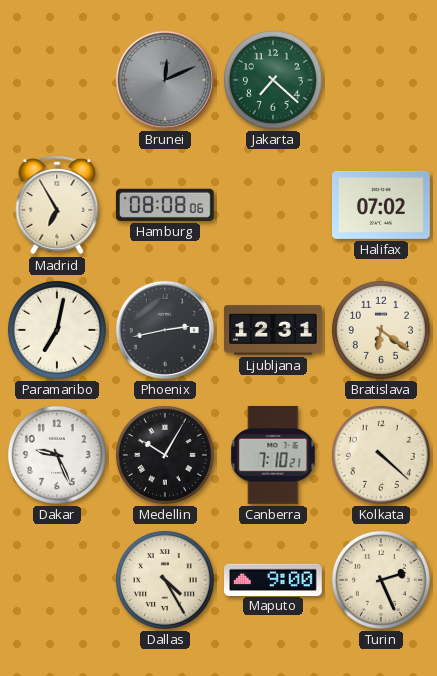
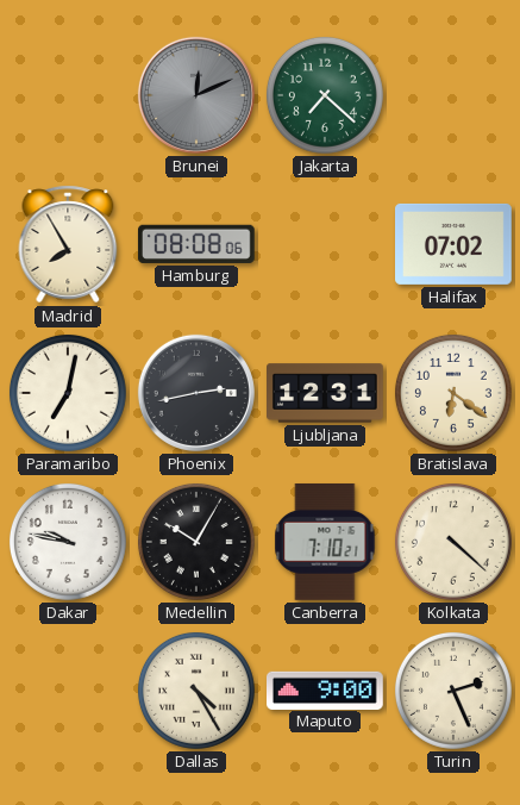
Madrid: 6:55 -> 7:55
Dakar: 9:26 -> 9:47
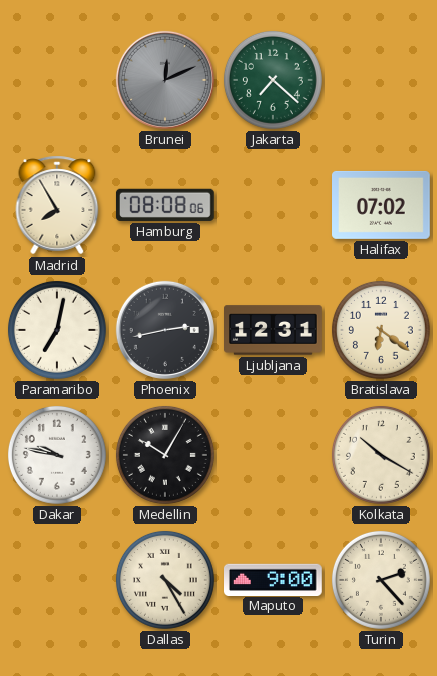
Canberra: 7:10 -> none
Kolkata: 4:22 -> 10:20
Turin: 2:26 -> 2:23
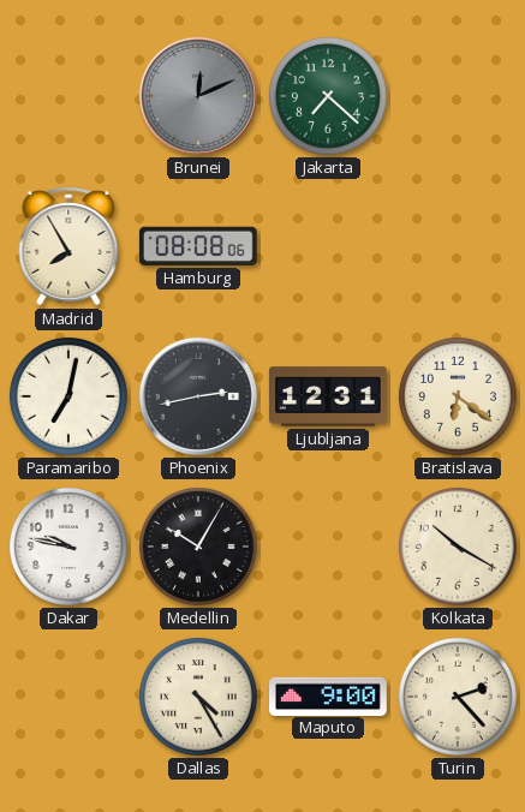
Halifax: 07:02 -> none
